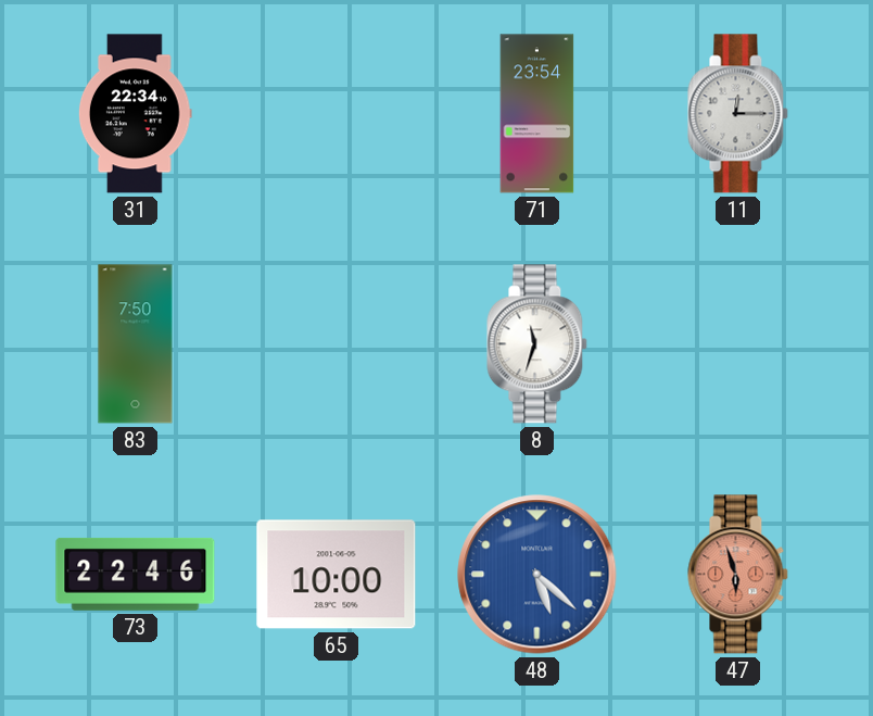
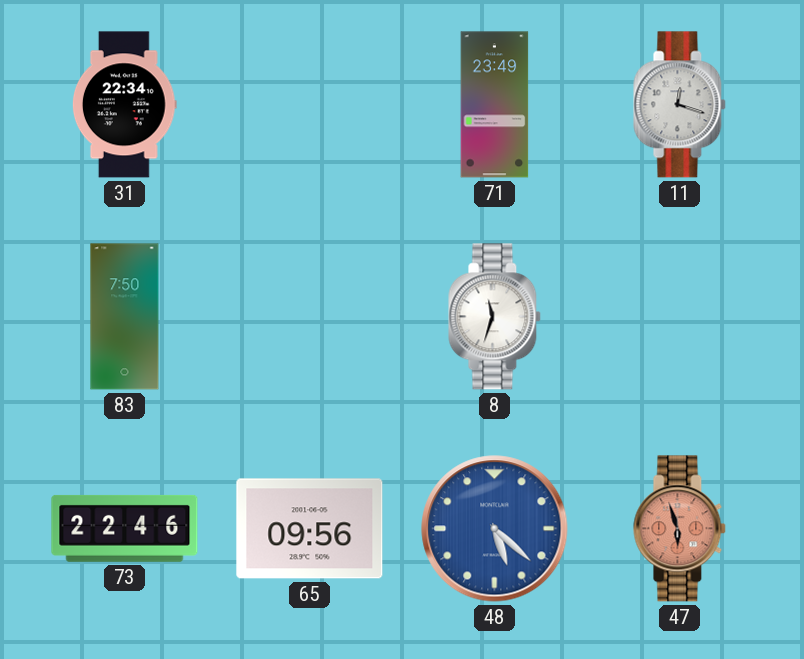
71: 23:54 -> 23:49
11: 12:15 -> 12:18
65: 10:00 -> 09:56
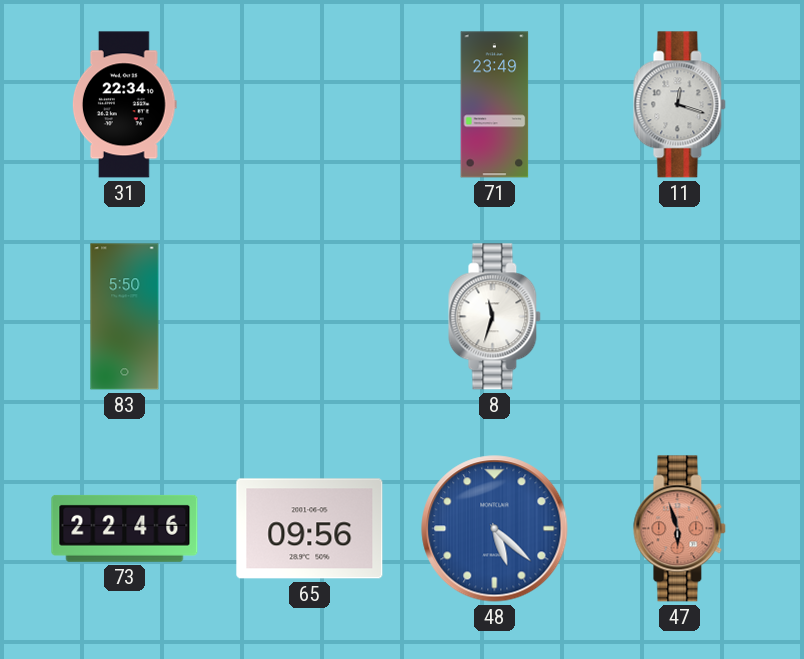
83: 7:50 -> 5:50
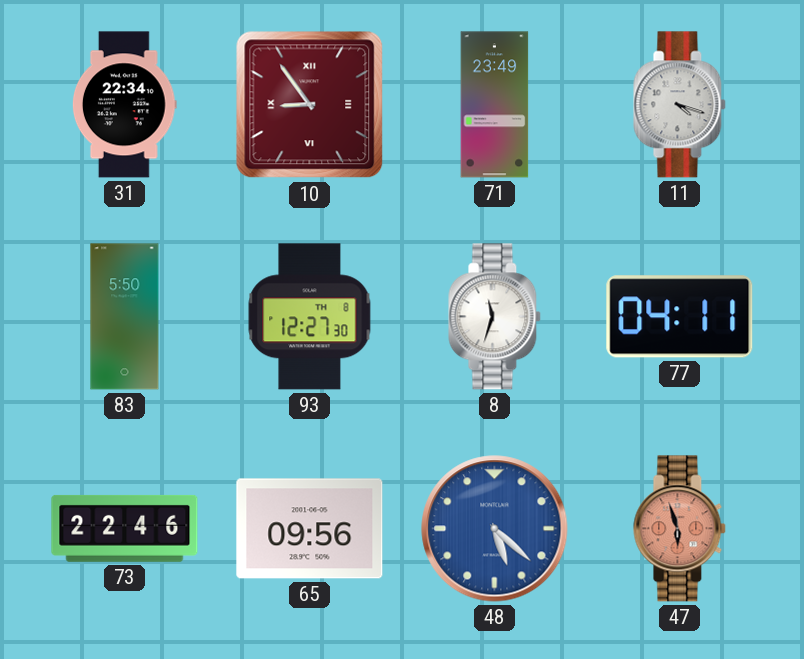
10: none -> 8:54
11: 12:18 -> 4:18
93: none -> 12:27
77: none -> 04:11
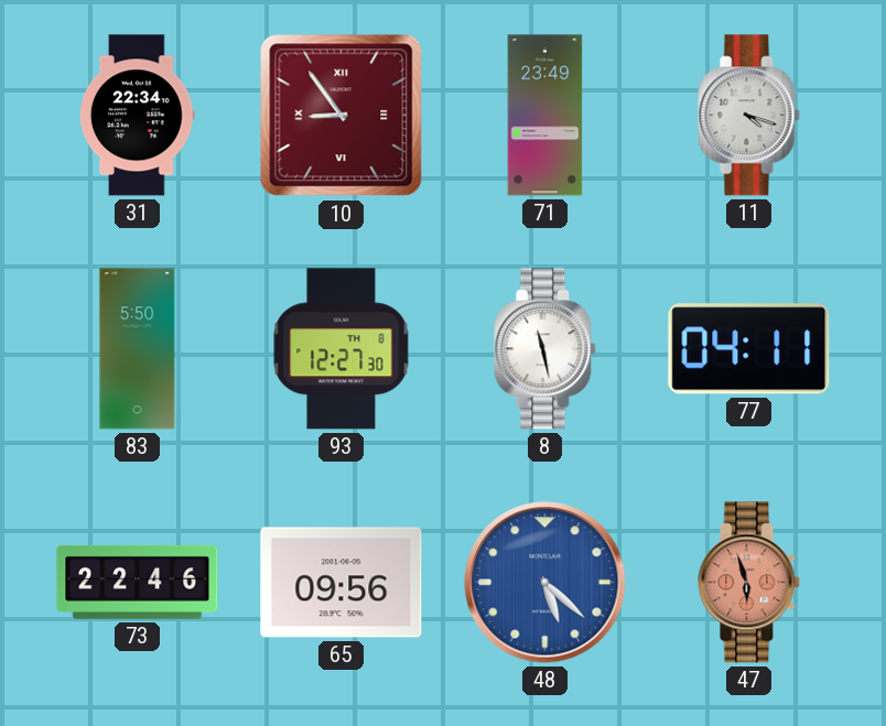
8: 11:33 -> 11:28
